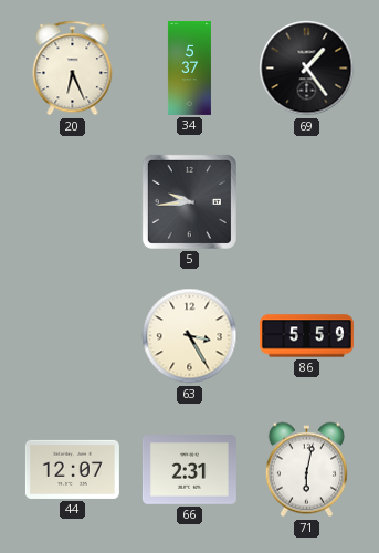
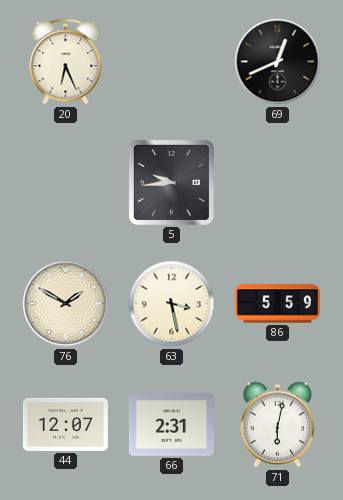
34: 5:37 -> none
69: 1:24 -> 12:41
76: none -> 1:50
63: 3:25 -> 3:28
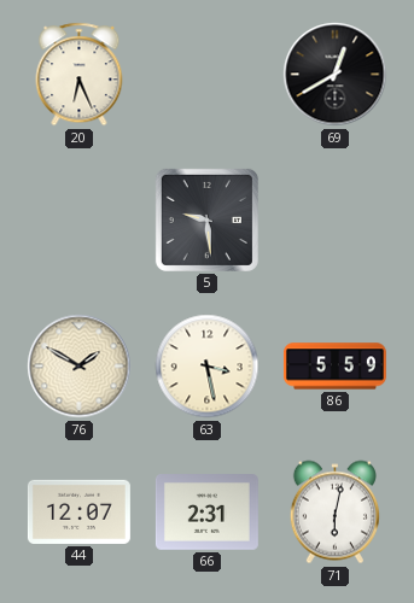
69: 12:41 -> 12:40
5: 9:44 -> 9:29
